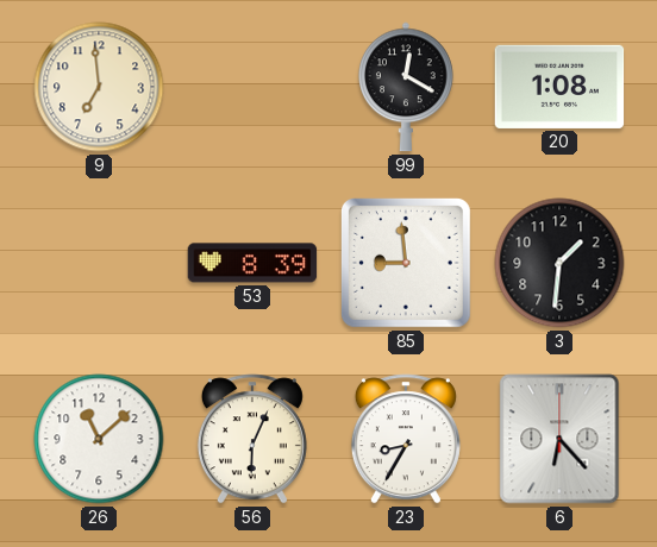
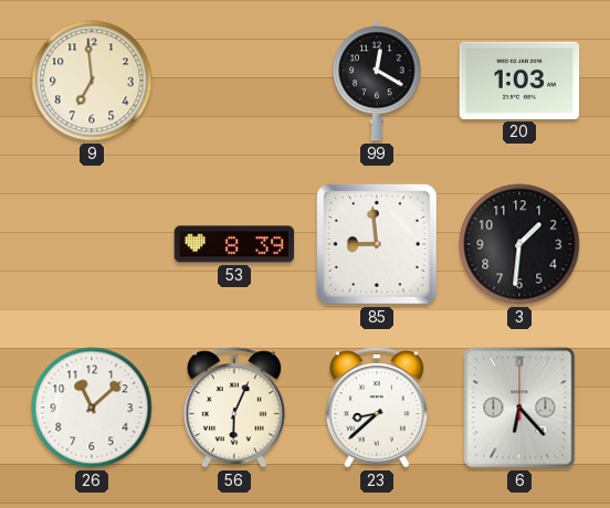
20: 1:08 -> 1:03
23: 8:35 -> 8:38
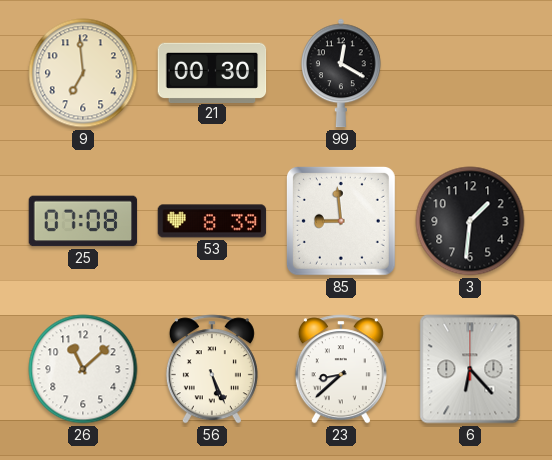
21: none -> 00:30
20: 1:03 -> none
25: none -> 07:08
56: 6:04 -> 5:26
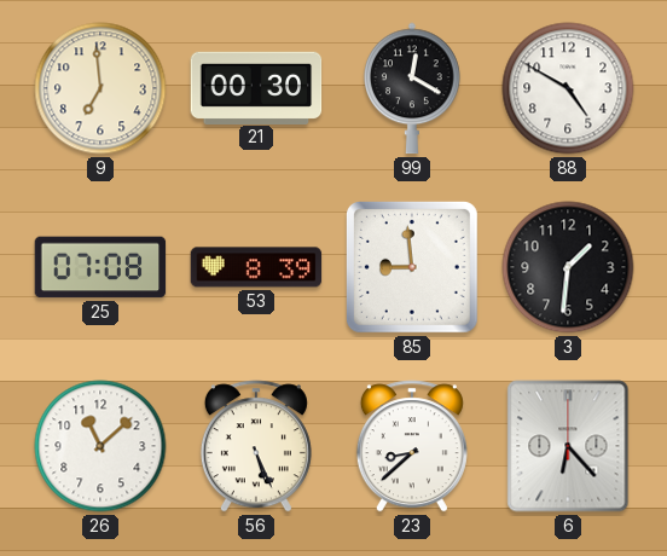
88: none -> 4:50
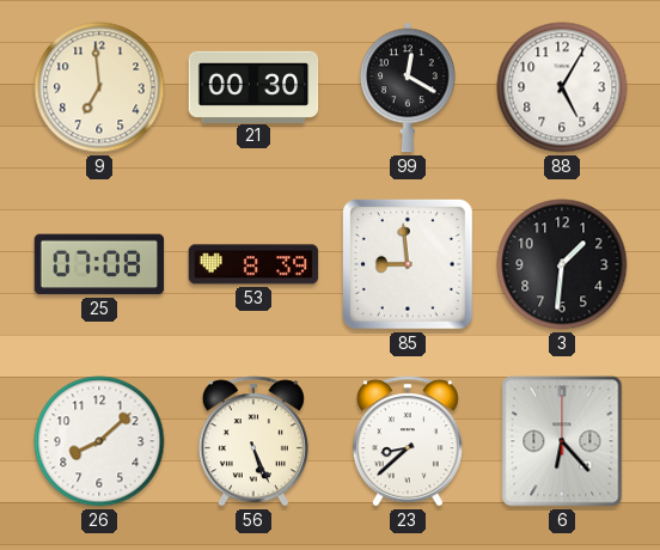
88: 4:50 -> 5:05
26: 11:08 -> 8:08
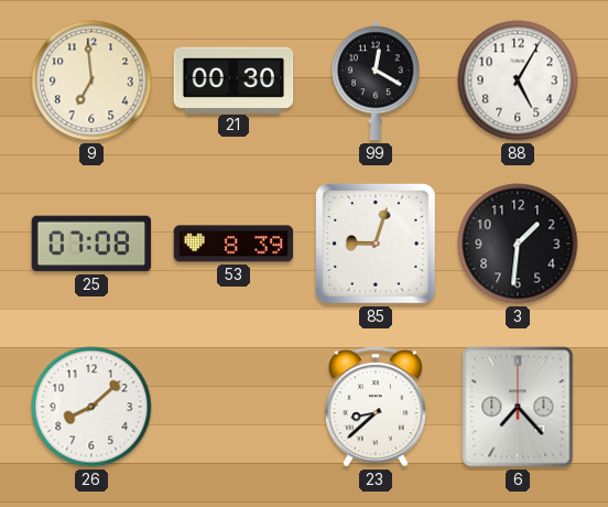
85: 8:59 -> 9:03
56: 5:26 -> none
6: 6:23 -> 7:23
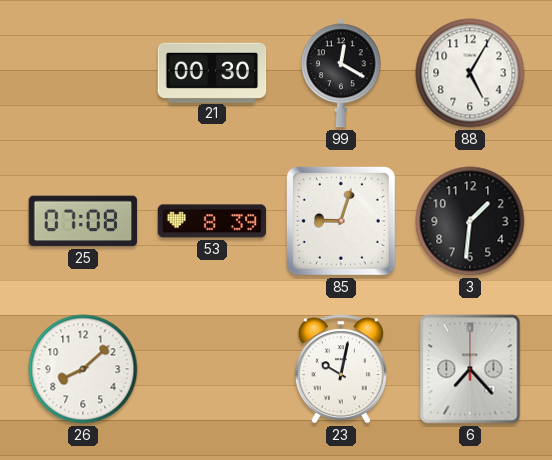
9: 6:59 -> none
23: 8:38 -> 10:02
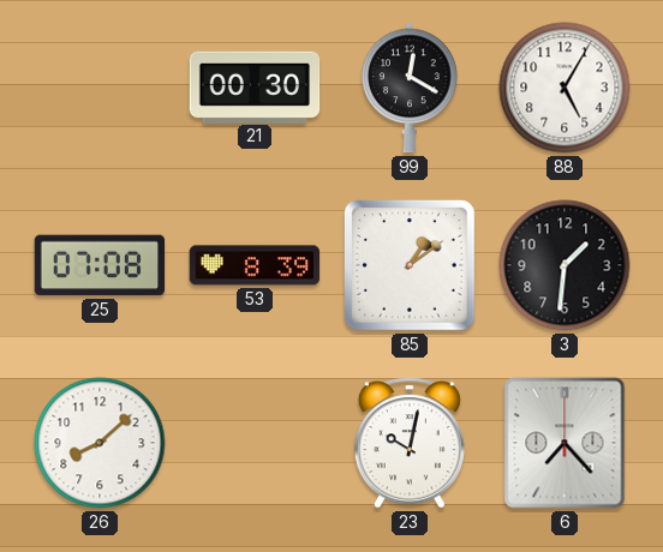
85: 9:03 -> 1:09
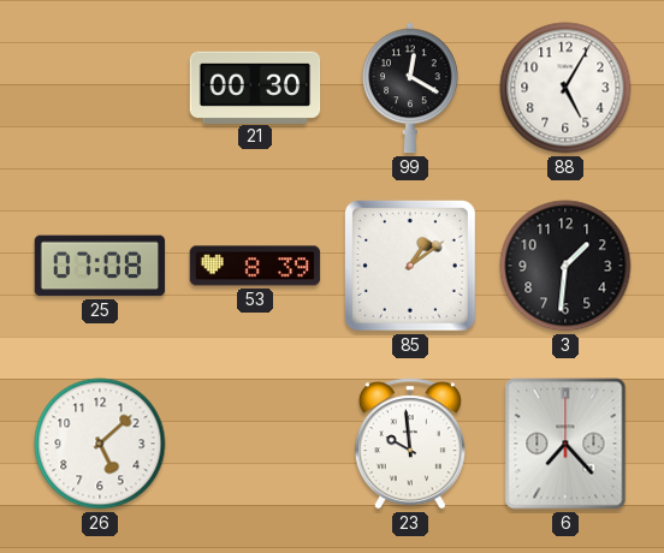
26: 8:08 -> 5:08
23: 10:02 -> 9:59
